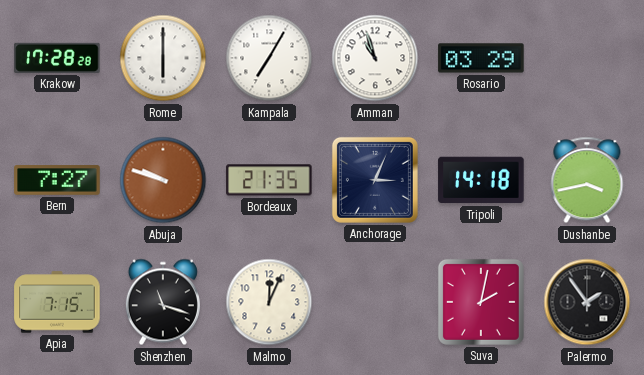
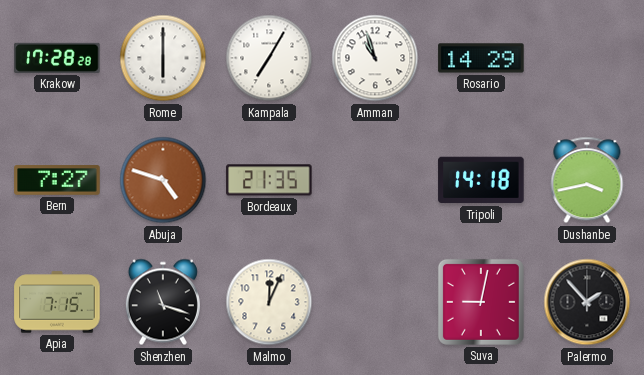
Rosario: 03:29 -> 14:29
Abuja: 9:48 -> 4:48
Anchorage: 3:04 -> none
Suva: 2:02 -> 9:02
Palermo: 1:54 -> 1:53
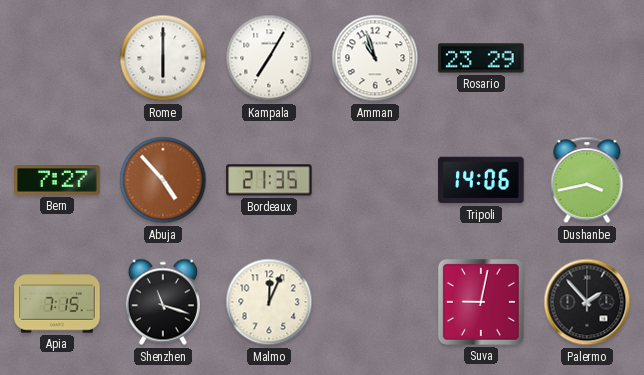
Krakow: 17:28 -> none
Rosario: 14:29 -> 23:29
Abuja: 4:48 -> 4:53
Tripoli: 14:18 -> 14:06
